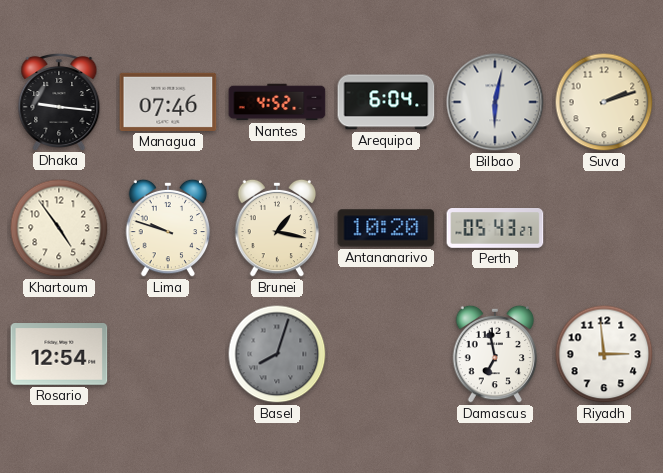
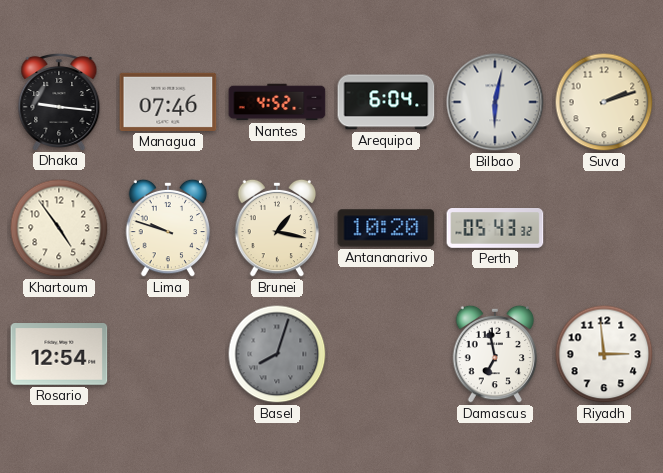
Perth: 05:43:27 -> 05:43:32
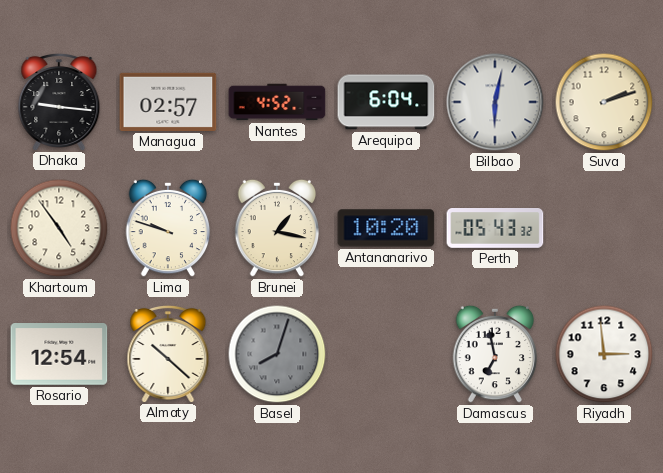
Managua: 07:46 -> 02:57
Almaty: none -> 10:22
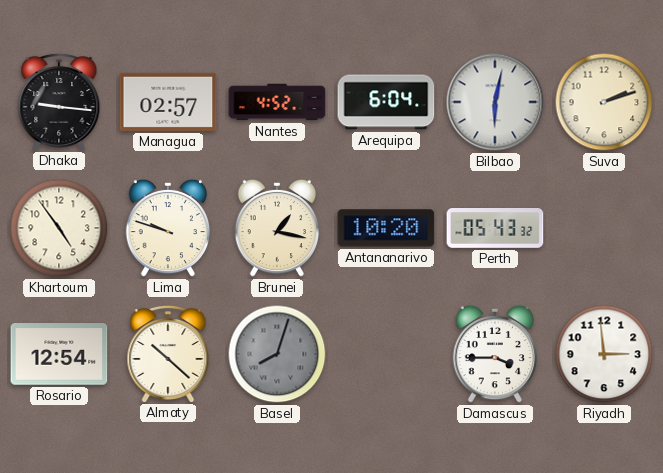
Damascus: 6:58 -> 3:45
